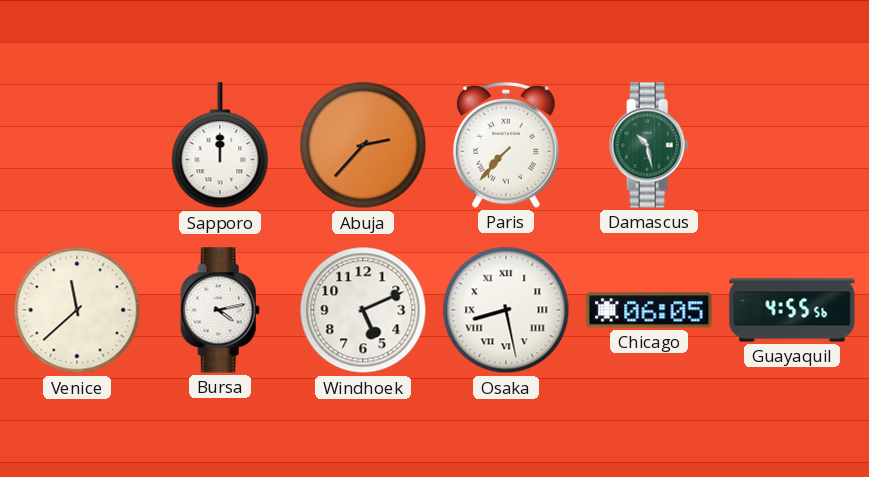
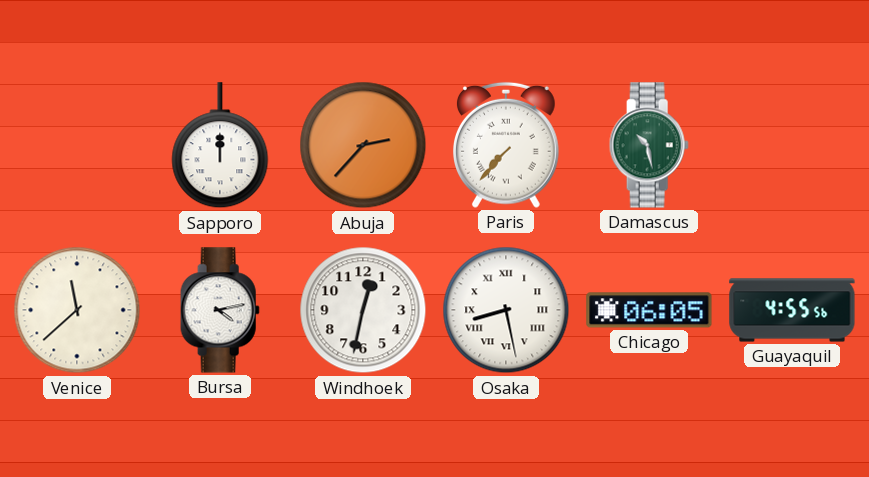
Windhoek: 5:11 -> 12:32
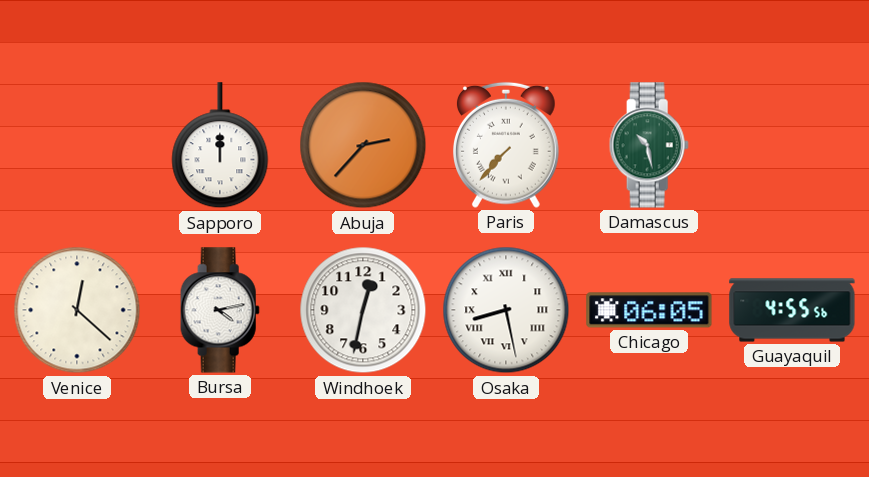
Venice: 11:38 -> 12:22
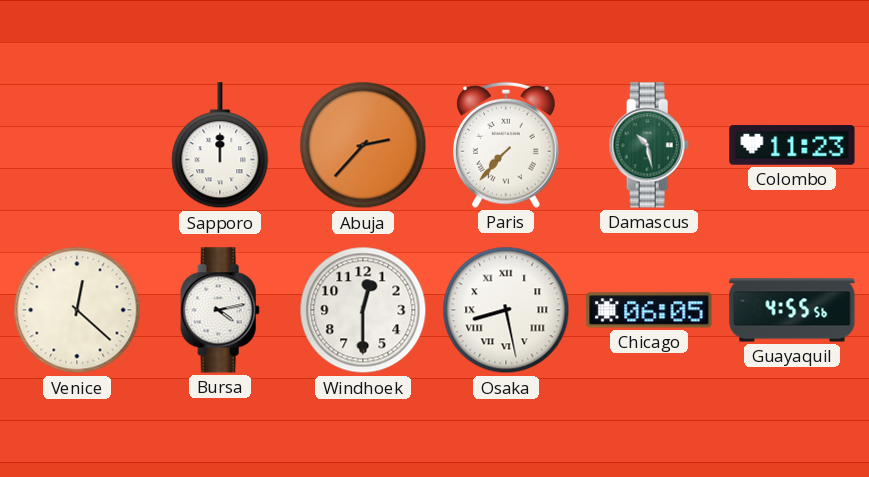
Colombo: none -> 11:23
Windhoek: 12:32 -> 12:30
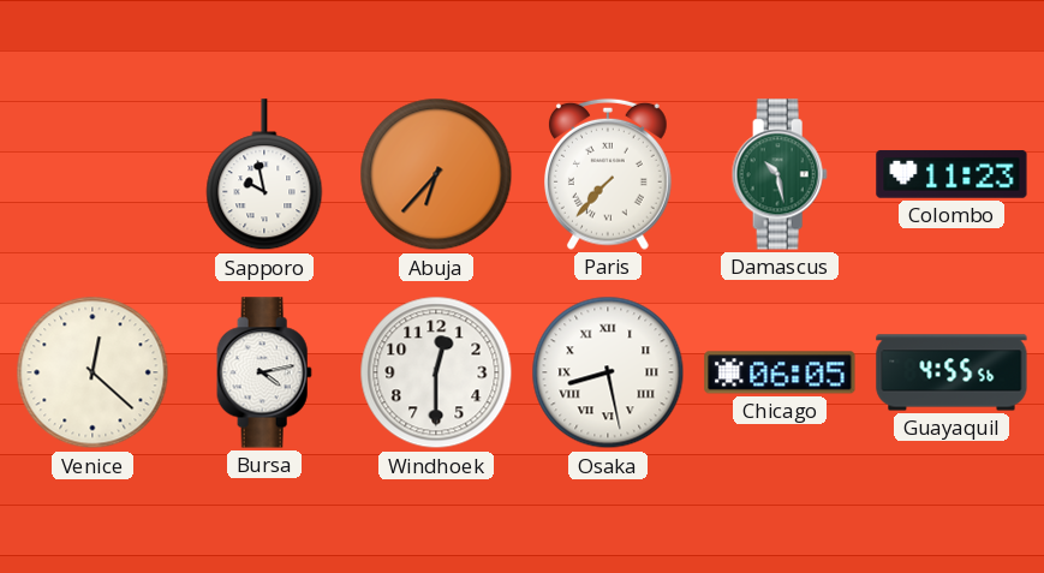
Sapporo: 12:00 -> 9:58
Abuja: 2:37 -> 6:37
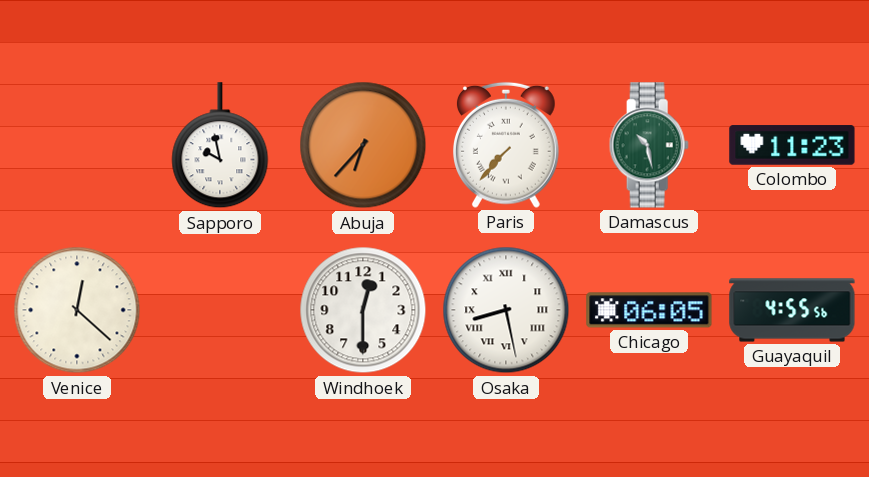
Bursa: 4:13 -> none
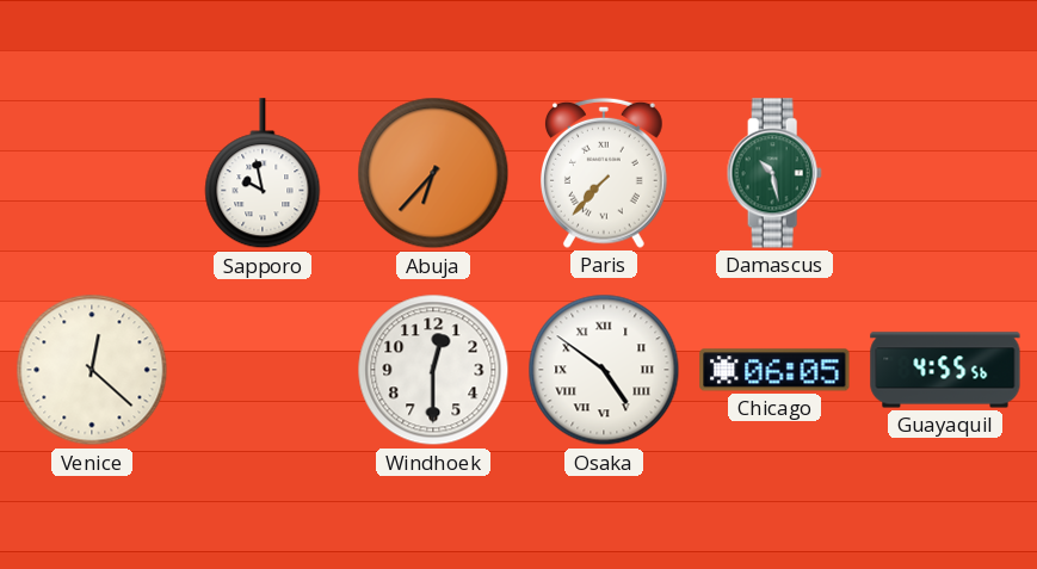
Colombo: 11:23 -> none
Osaka: 8:28 -> 4:51
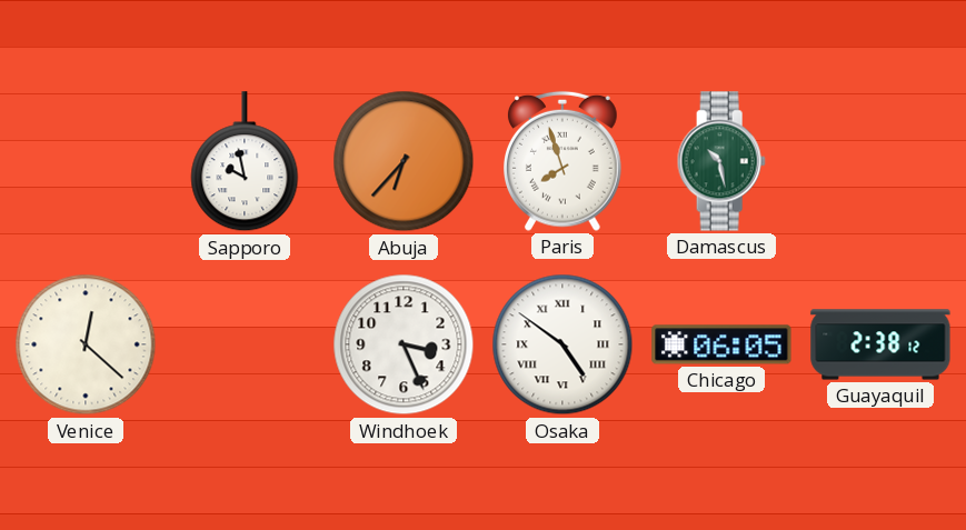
Paris: 7:37 -> 7:57
Windhoek: 12:30 -> 3:26
Guayaquil: 4:55 -> 2:38
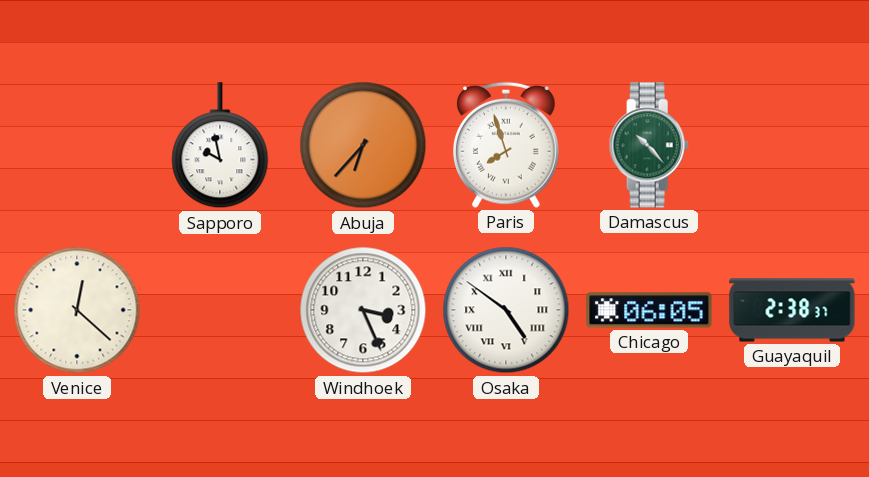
Damascus: 10:28 -> 10:23
Guayaquil: 2:38:12 -> 2:38:37
